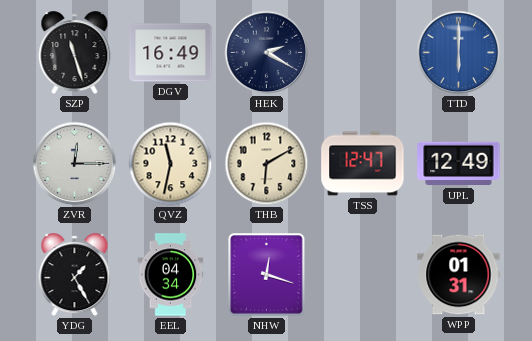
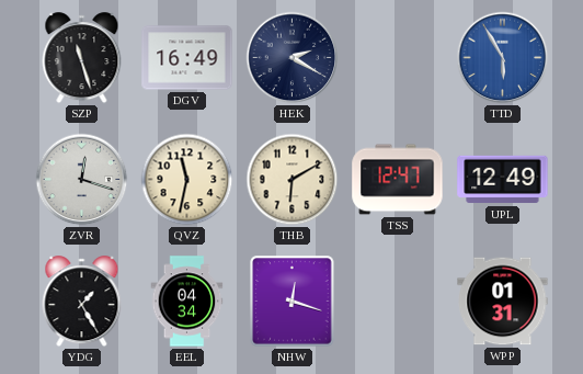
TTD: 6:00 -> 5:55
ZVR: 12:15 -> 12:18
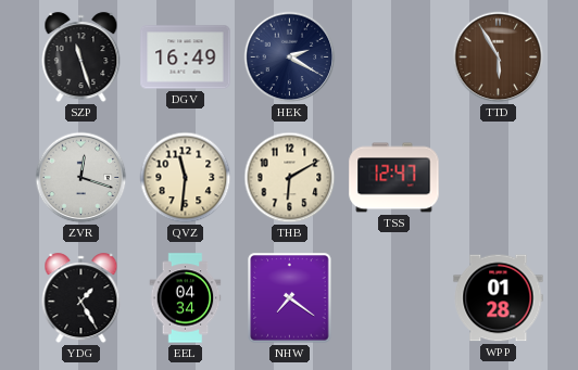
TTD dial: blue -> brown
QVZ: 11:32 -> 11:31
UPL: 12:49 -> none
NHW: 12:18 -> 7:21
WPP: 01:31 -> 01:28
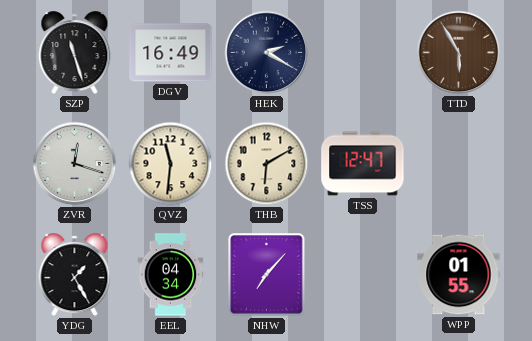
NHW: 7:21 -> 7:07
WPP: 01:28 -> 01:55
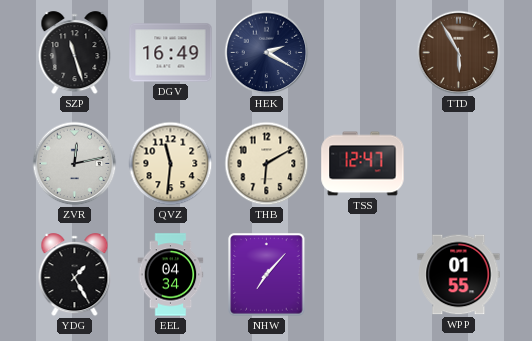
ZVR: 12:18 -> 12:13
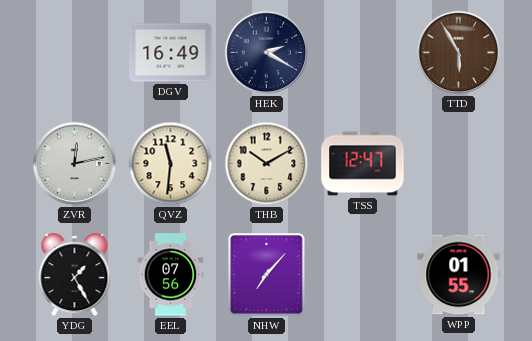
SZP: 11:27 -> none
THB: 6:10 -> 10:10
EEL: 04:34 -> 07:56
